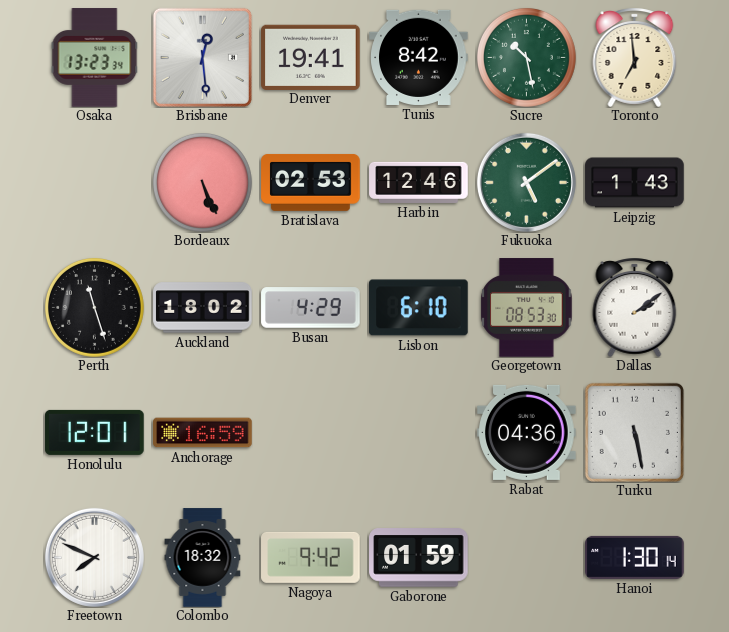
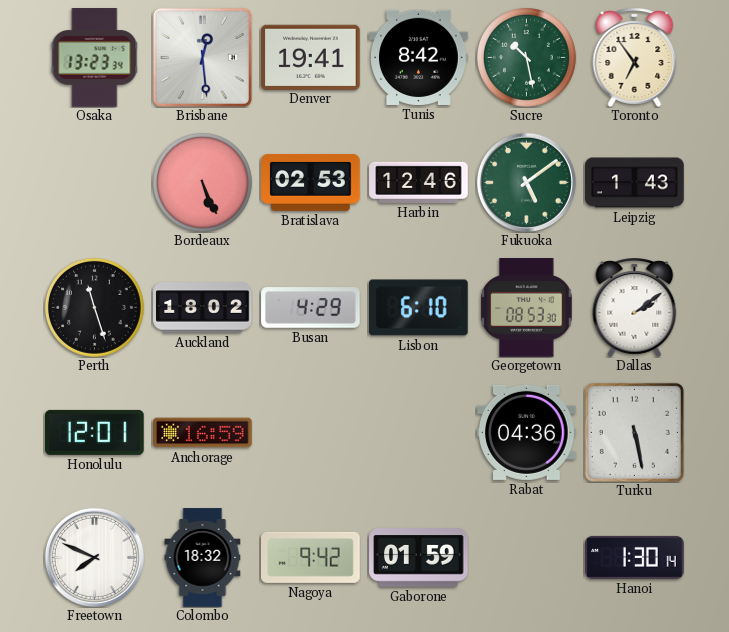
Toronto: 6:59 -> 6:54
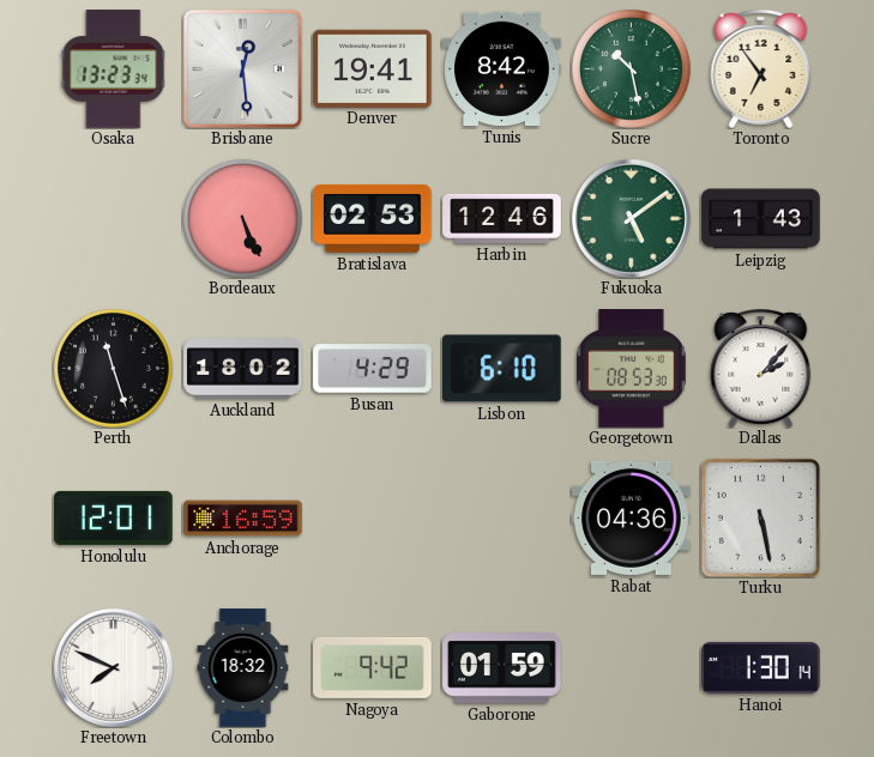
Dallas: 2:09 -> 2:07
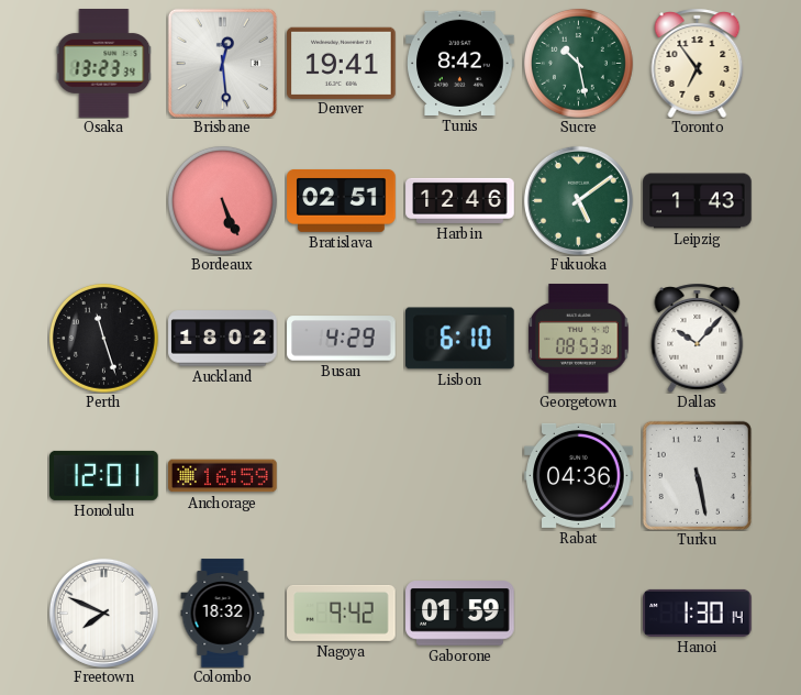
Bratislava: 02:53 -> 02:51
Dallas: 2:07 -> 10:07
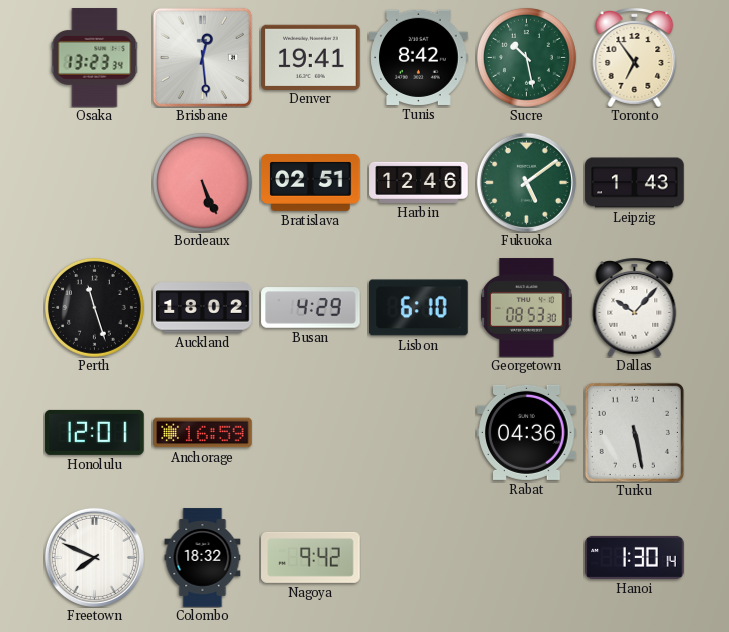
Gaborone: 01:59 -> none
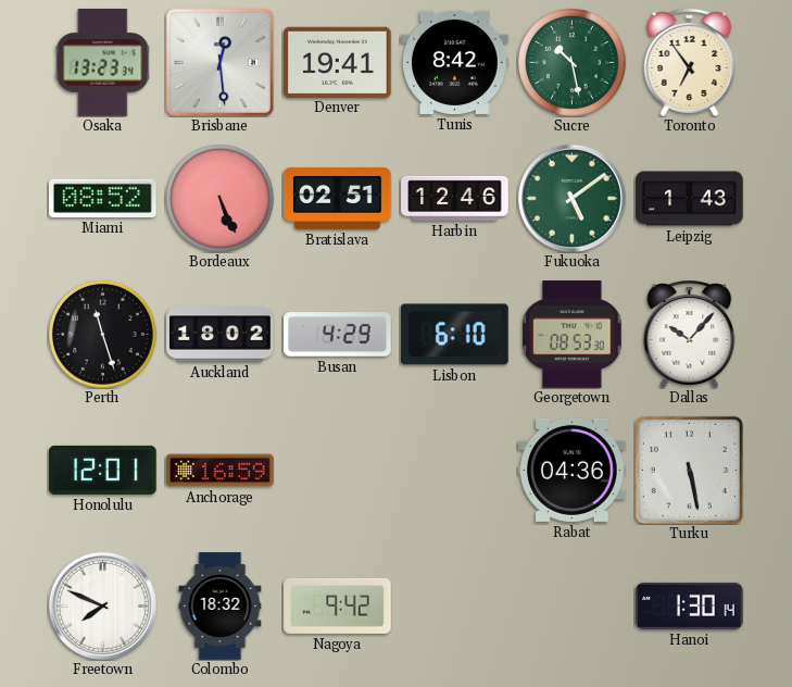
Miami: none -> 08:52
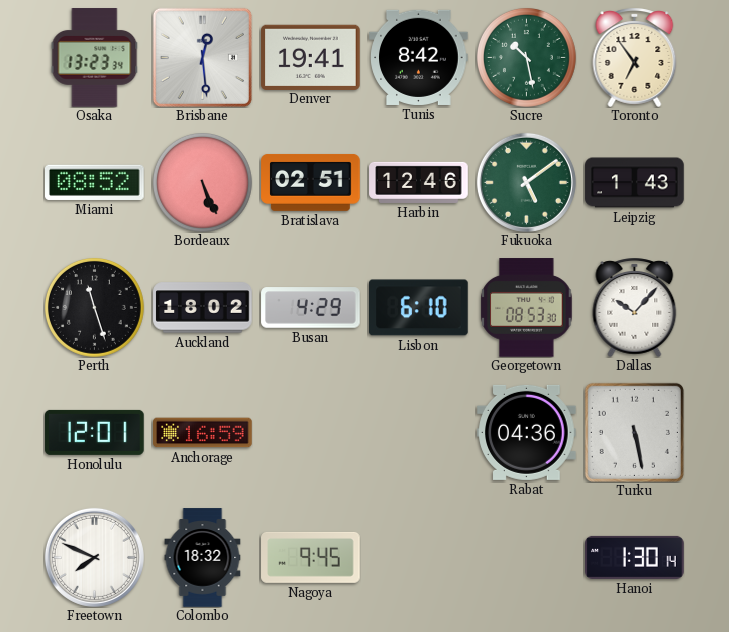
Nagoya: 9:42 -> 9:45
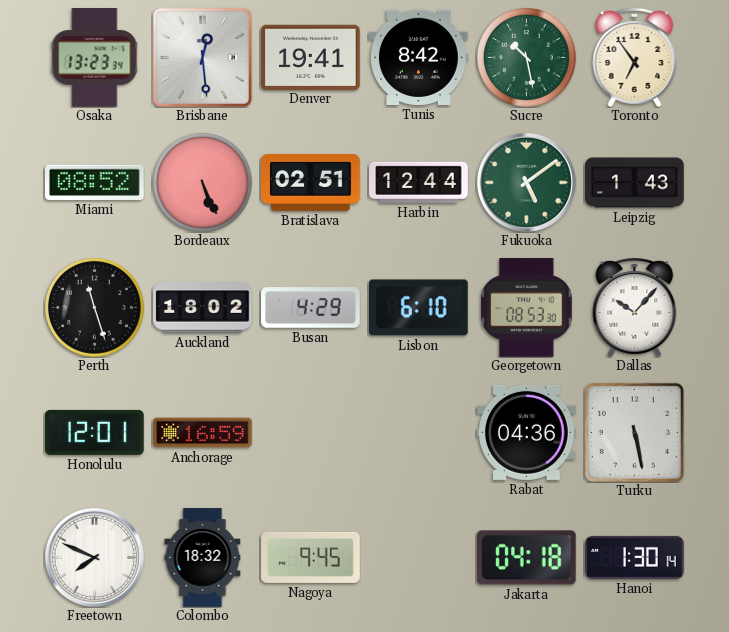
Harbin: 12:46 -> 12:44
Jakarta: none -> 04:18
